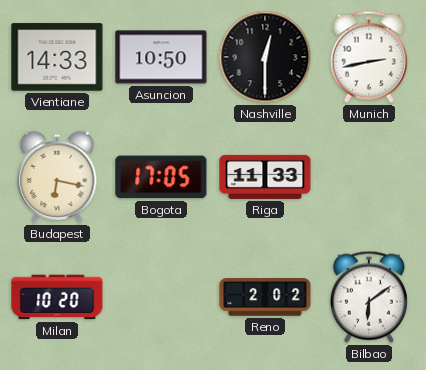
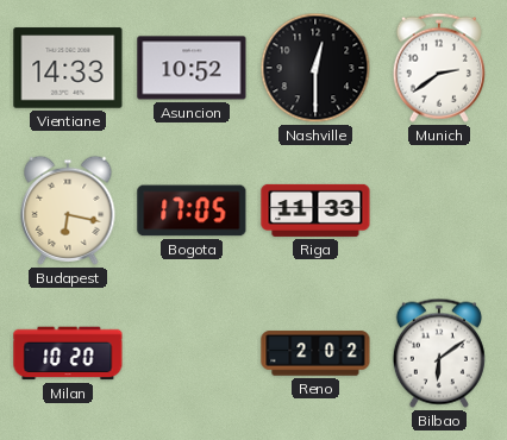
Asuncion: 10:50 -> 10:52
Munich: 2:43 -> 2:39
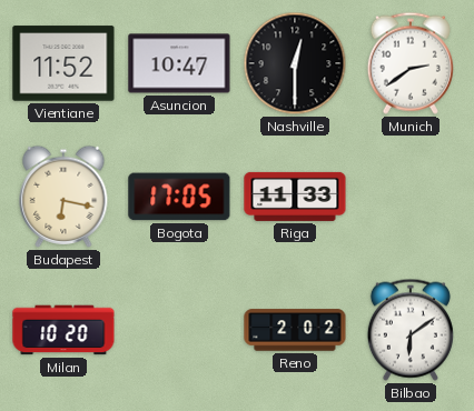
Vientiane: 14:33 -> 11:52
Asuncion: 10:52 -> 10:47
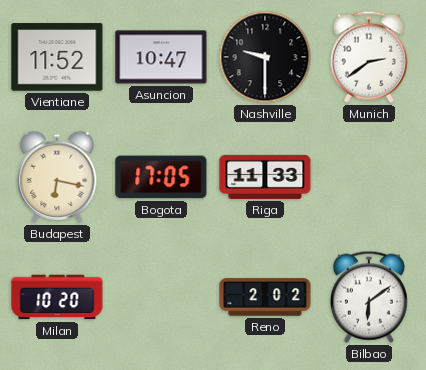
Nashville: 12:30 -> 9:30
